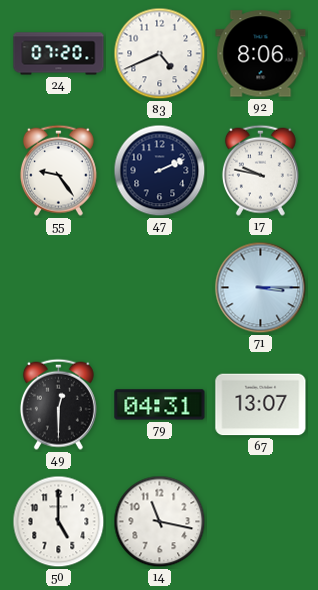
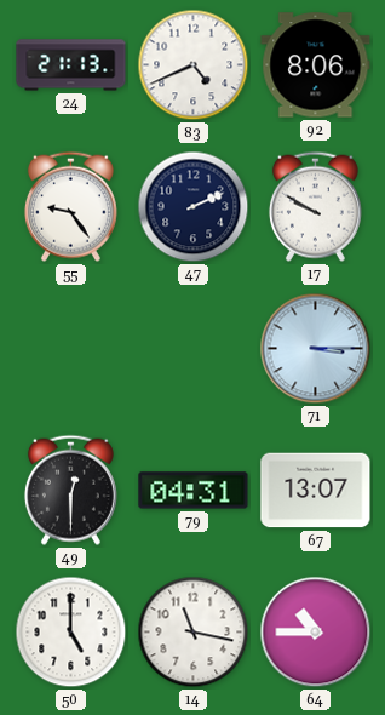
24: 07:20 -> 21:13
17: 9:47 -> 9:50
64: none -> 10:45
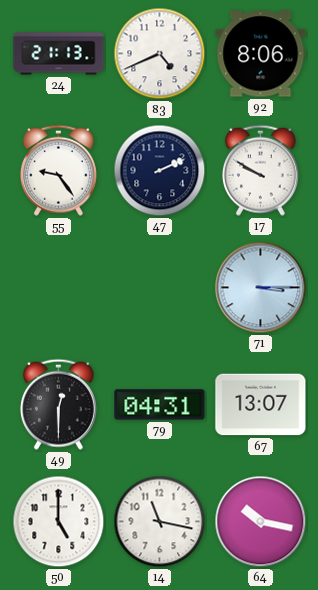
64: 10:45 -> 10:17
